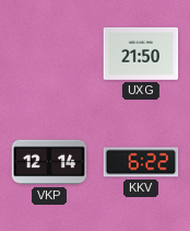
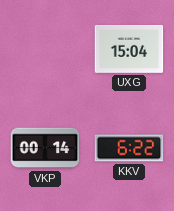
UXG: 21:50 -> 15:04
VKP: 12:14 -> 00:14
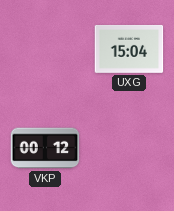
VKP: 00:14 -> 00:12
KKV: 6:22 -> none
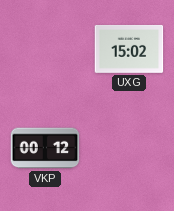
UXG: 15:04 -> 15:02
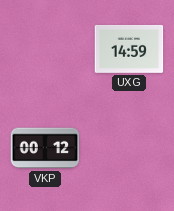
UXG: 15:02 -> 14:59
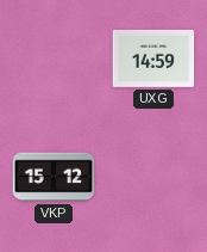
VKP: 00:12 -> 15:12
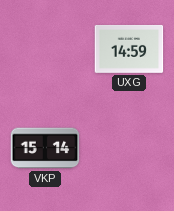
VKP: 15:12 -> 15:14
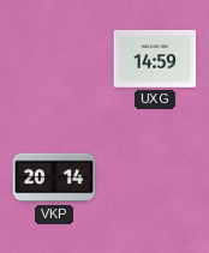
VKP: 15:14 -> 20:14
